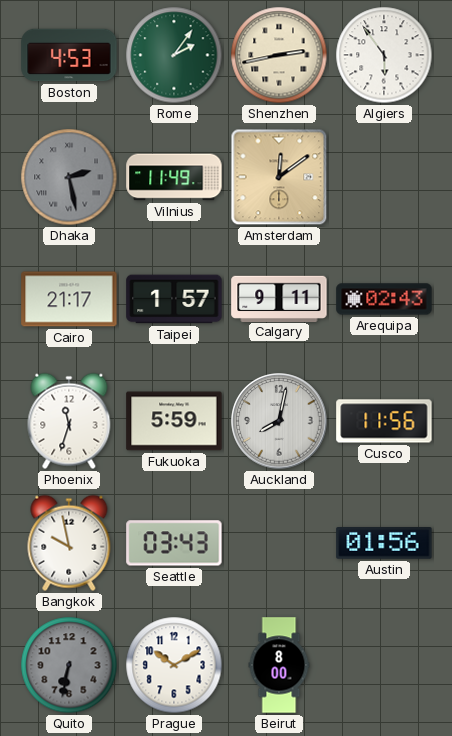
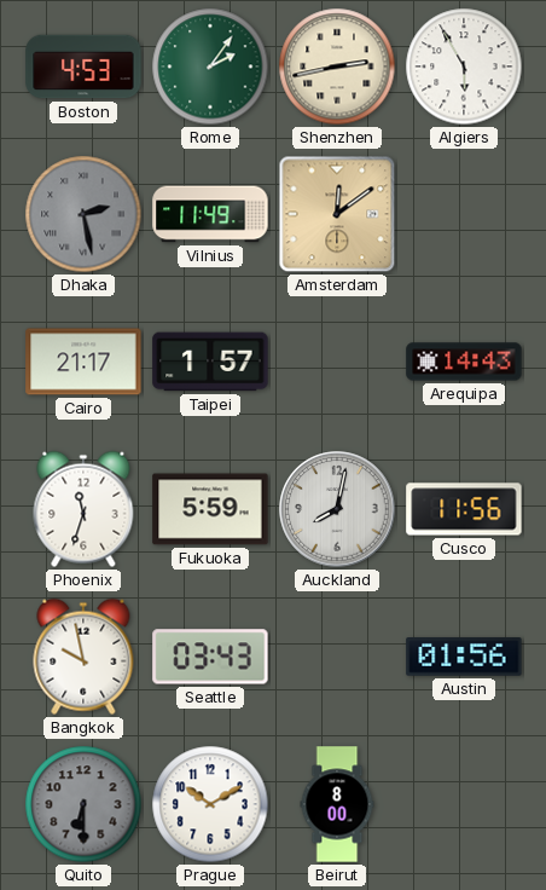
Algiers: 5:54 -> 5:55
Calgary: 9:11 -> none
Arequipa: 02:43 -> 14:43
Quito: 6:32 -> 6:30
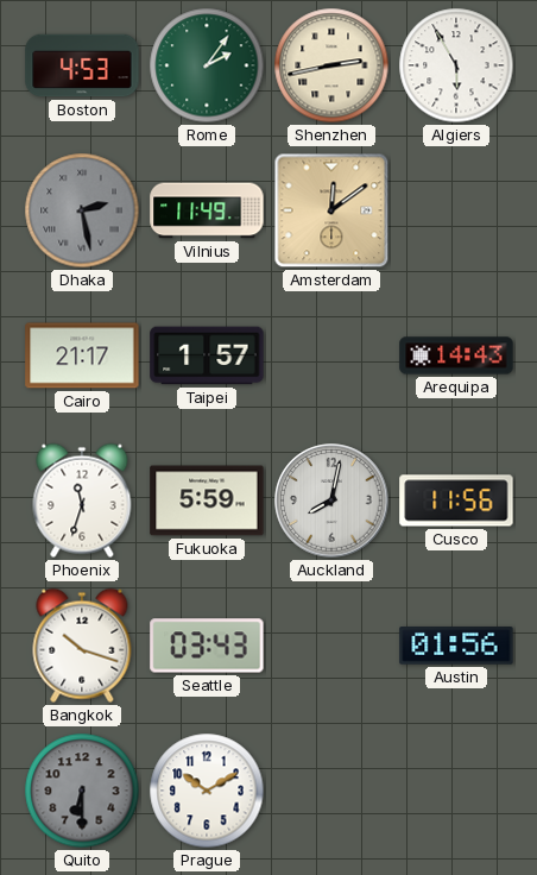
Bangkok: 9:58 -> 10:18
Beirut: 8:00 -> none
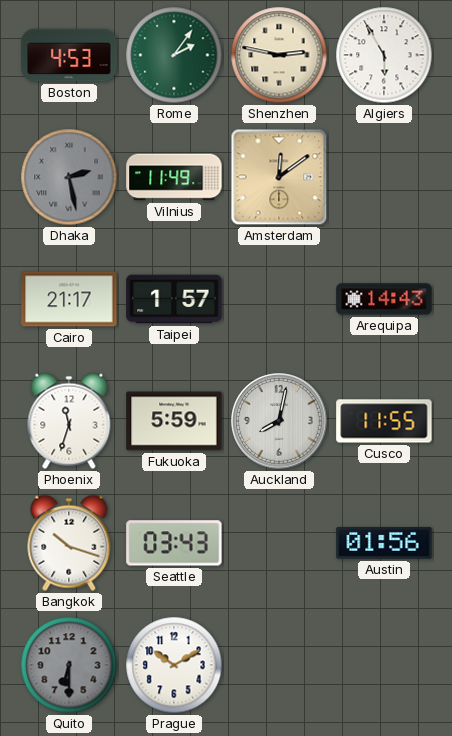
Shenzhen: 2:43 -> 2:47
Cusco: 11:56 -> 11:55
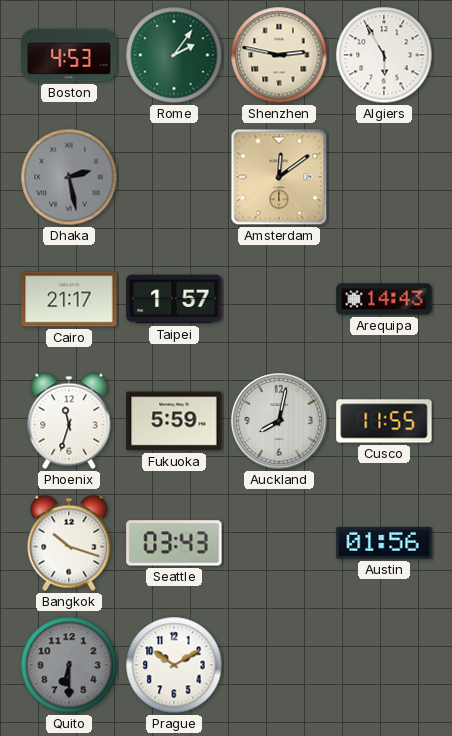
Vilnius: 11:49 -> none
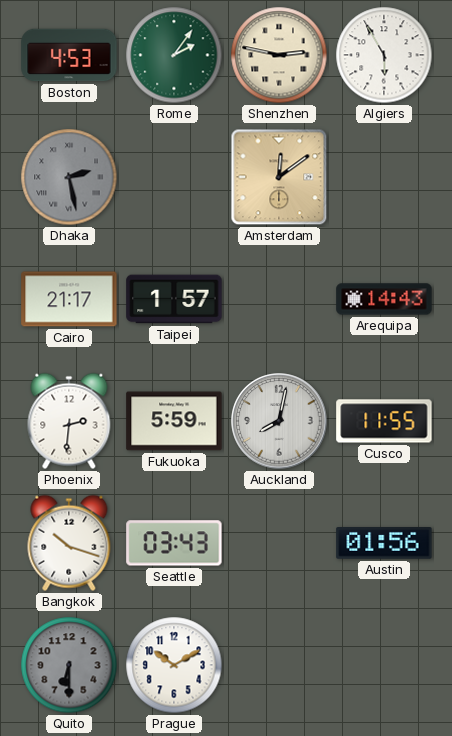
Phoenix: 11:33 -> 2:31
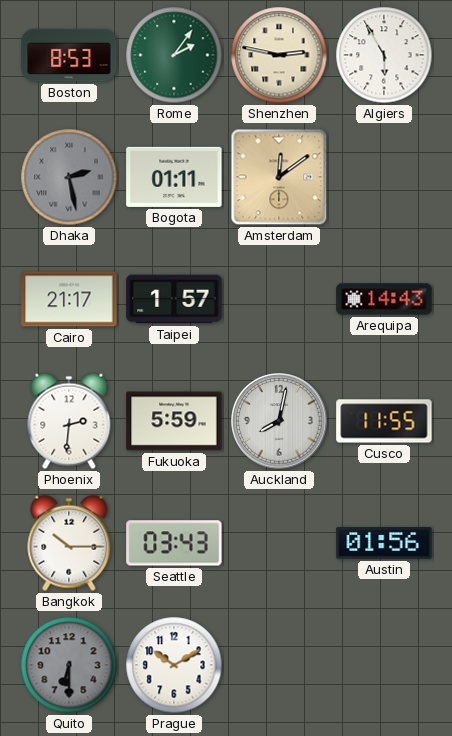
Boston: 4:53 -> 8:53
Bogota: none -> 01:11
Bangkok: 10:18 -> 10:15
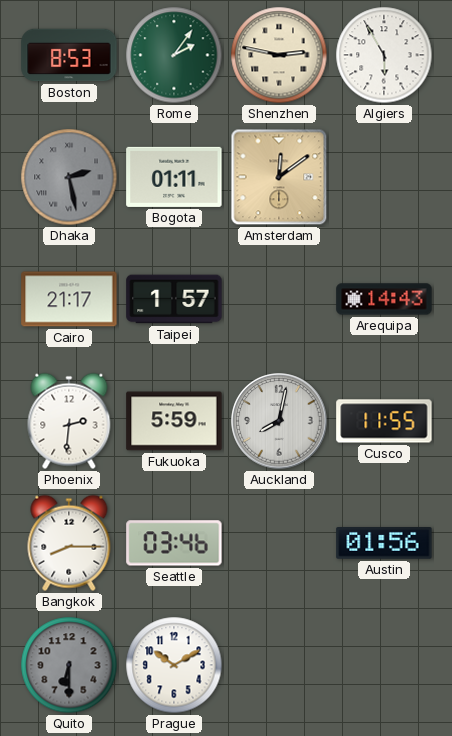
Bangkok: 10:15 -> 8:15
Seattle: 03:43 -> 03:46
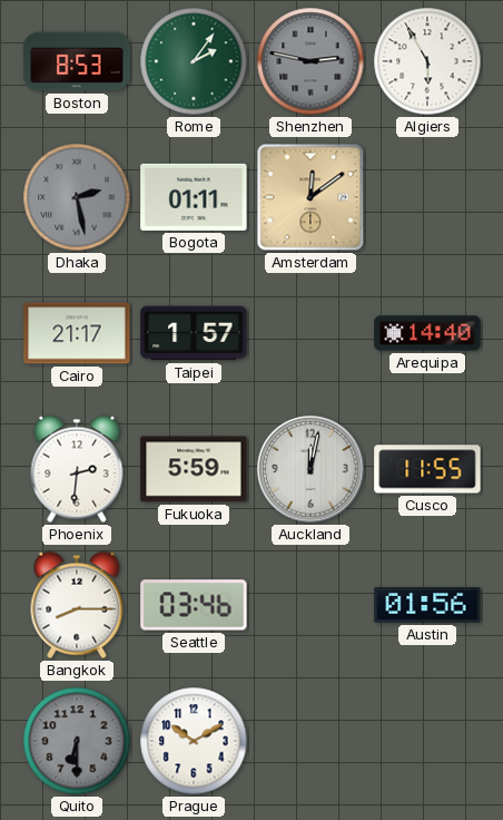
Shenzhen dial: cream -> grey
Arequipa: 14:43 -> 14:40
Auckland: 8:02 -> 12:02
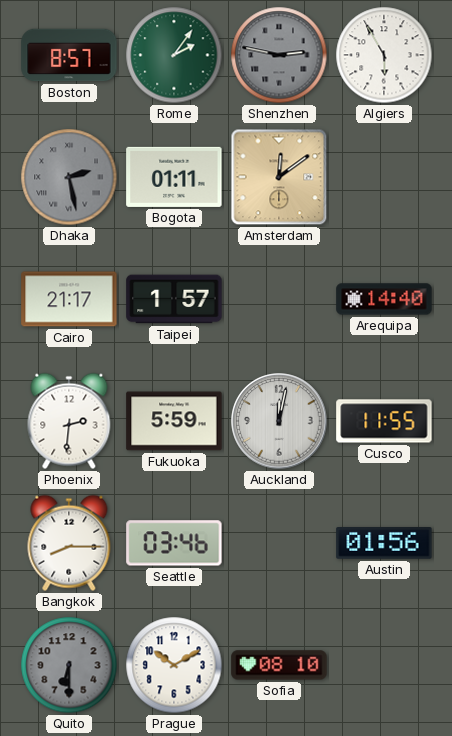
Boston: 8:53 -> 8:57
Sofia: none -> 08:10
